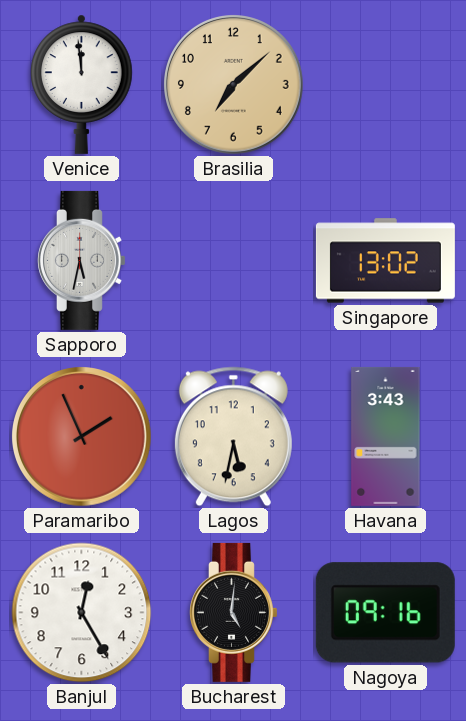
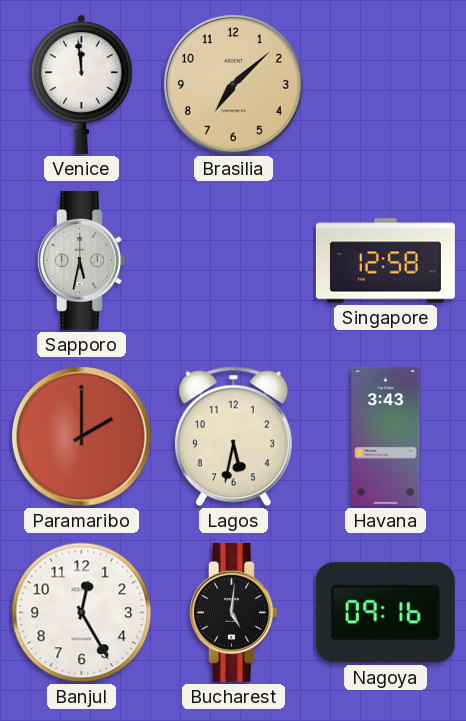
Singapore: 13:02 -> 12:58
Paramaribo: 1:56 -> 2:00
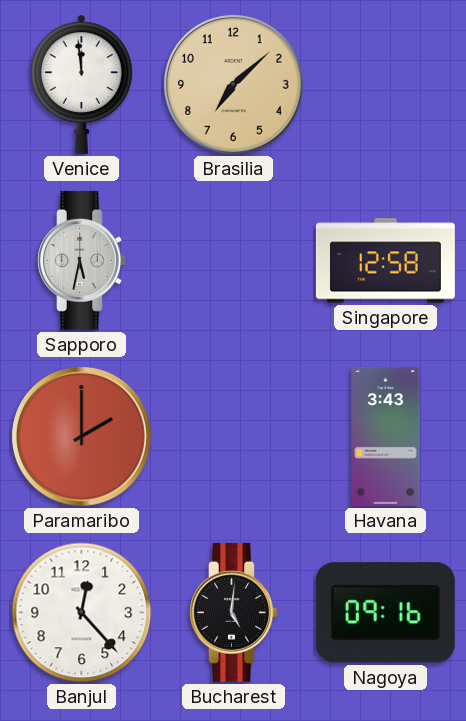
Lagos: 5:32 -> none
Banjul: 12:25 -> 12:23
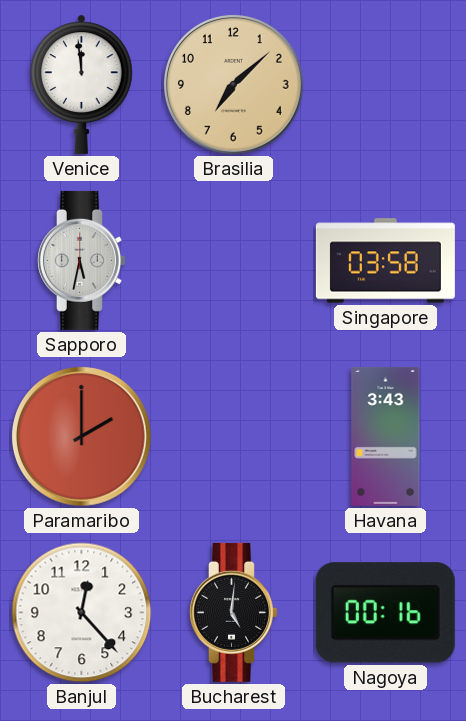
Singapore: 12:58 -> 03:58
Nagoya: 09:16 -> 00:16
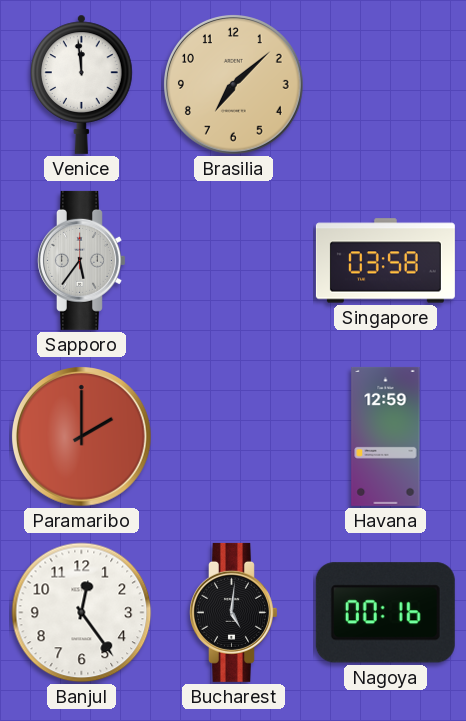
Sapporo: 5:32 -> 5:36
Havana: 3:43 -> 12:59
Banjul: 12:23 -> 12:24
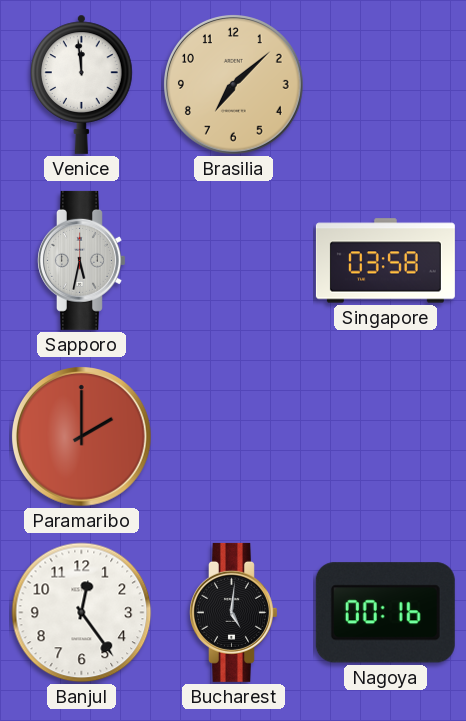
Sapporo: 5:36 -> 5:32
Havana: 12:59 -> none
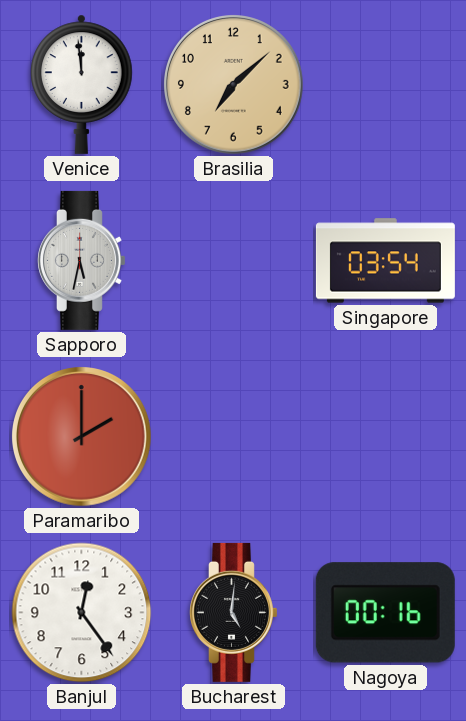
Singapore: 03:58 -> 03:54
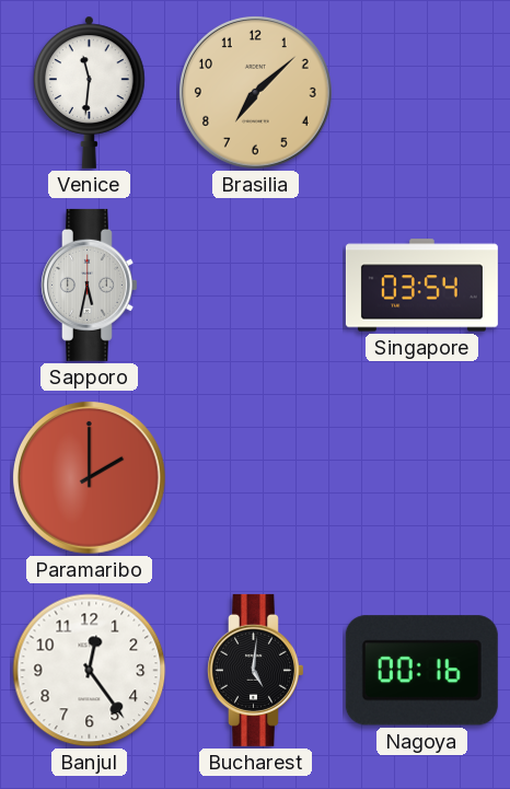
Venice: 11:59 -> 11:31
